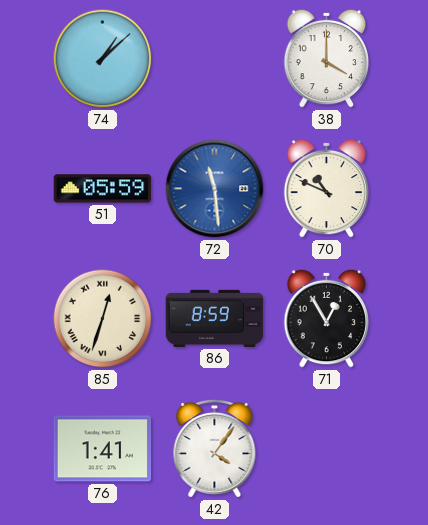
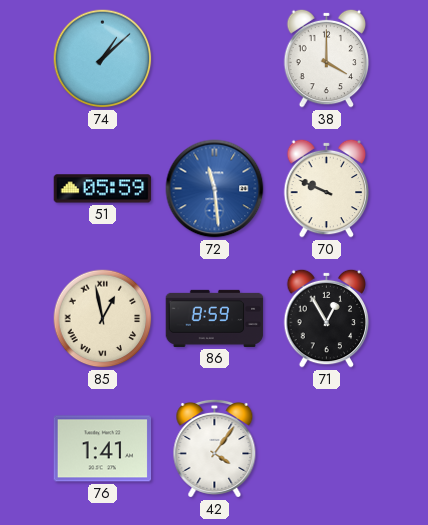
70: 10:49 -> 9:49
85: 12:33 -> 12:58
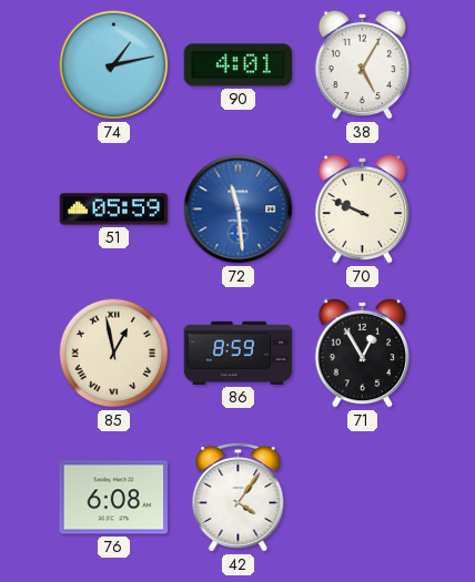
74: 1:08 -> 1:13
90: none -> 4:01
38: 4:00 -> 5:05
76: 1:41 -> 6:08
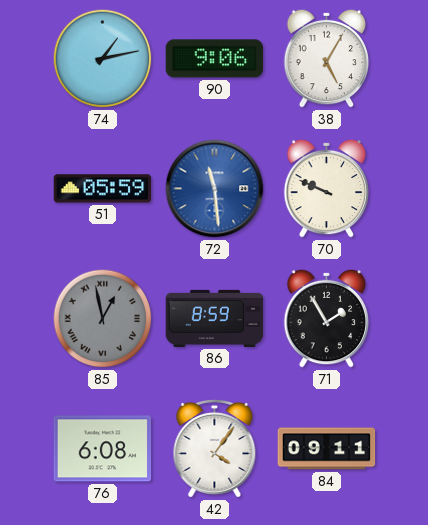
90: 4:01 -> 9:06
85 dial: cream -> grey
71: 12:55 -> 1:55
84: none -> 09:11
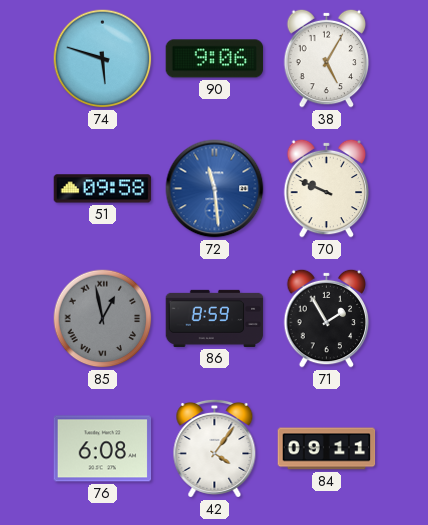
74: 1:13 -> 5:48
51: 05:59 -> 09:58
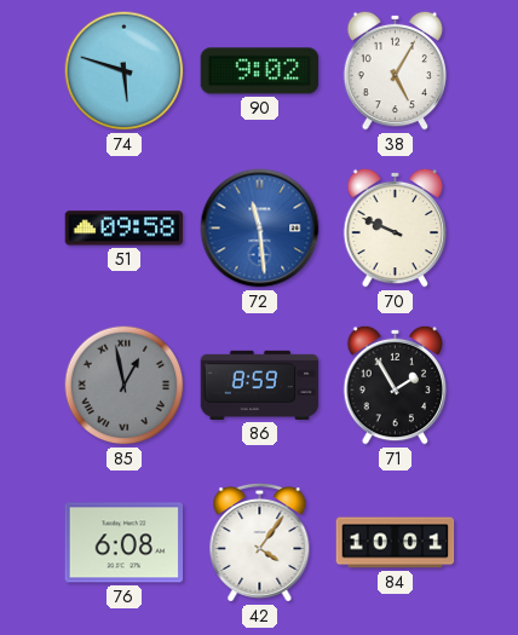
90: 9:06 -> 9:02
84: 09:11 -> 10:01
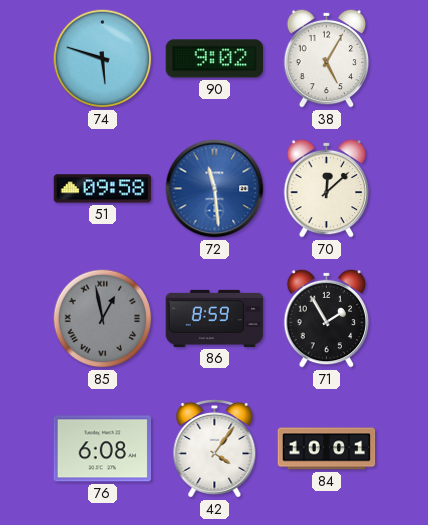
70: 9:49 -> 12:08
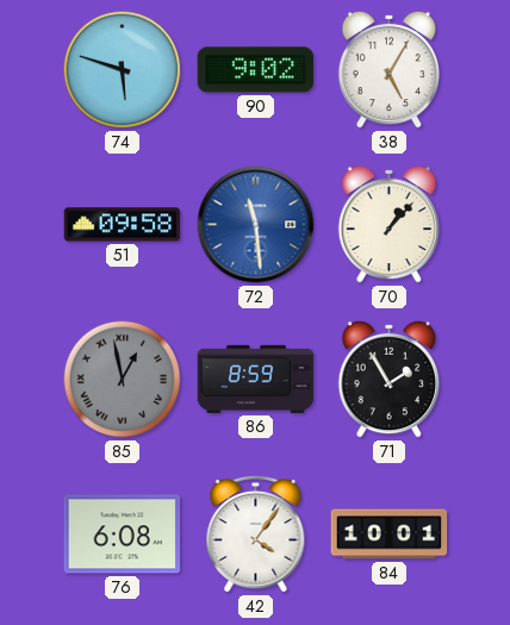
70: 12:08 -> 1:07
